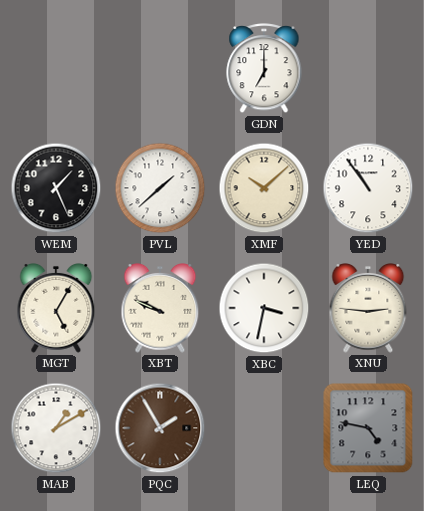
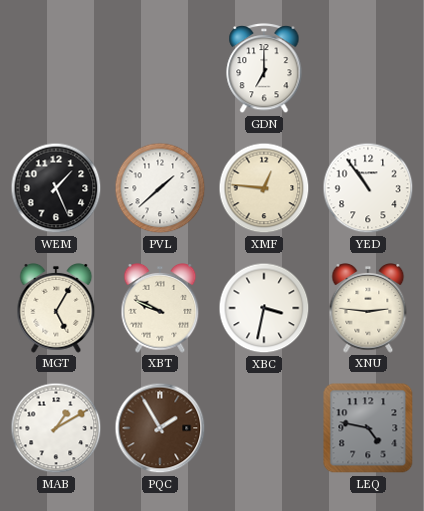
XMF: 10:08 -> 12:46
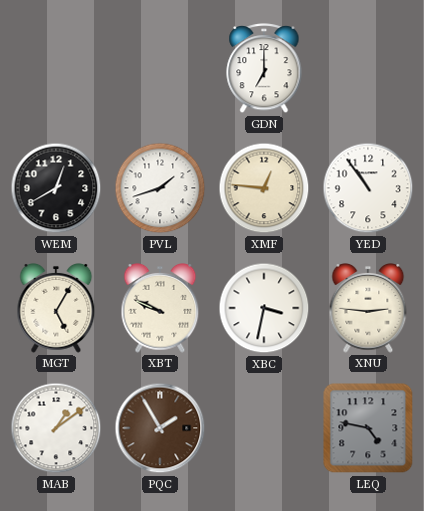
WEM: 1:26 -> 12:40
PVL: 1:38 -> 1:42
MAB: 1:10 -> 1:09
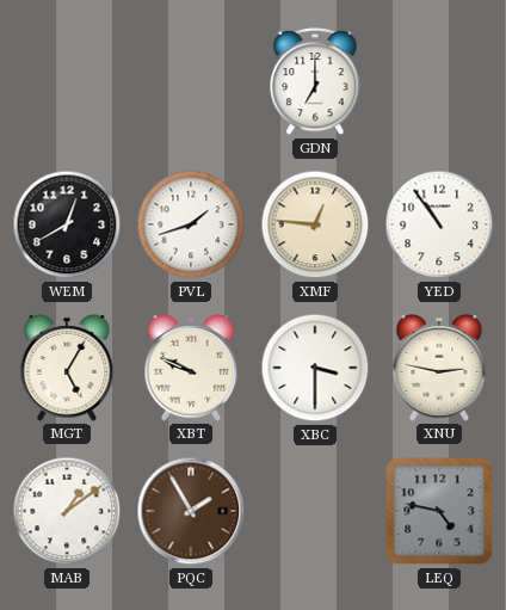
XBC: 3:32 -> 3:30
XNU: 2:46 -> 2:47
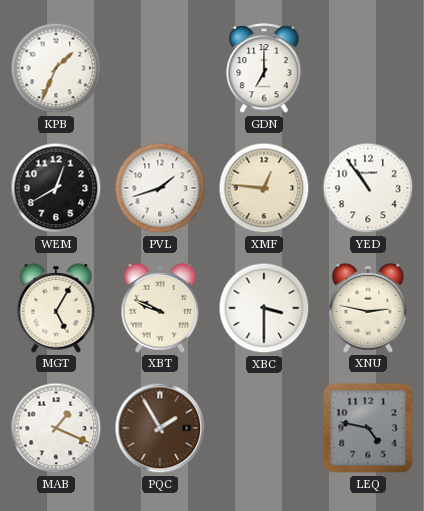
KPB: none -> 1:34
MAB: 1:09 -> 1:19
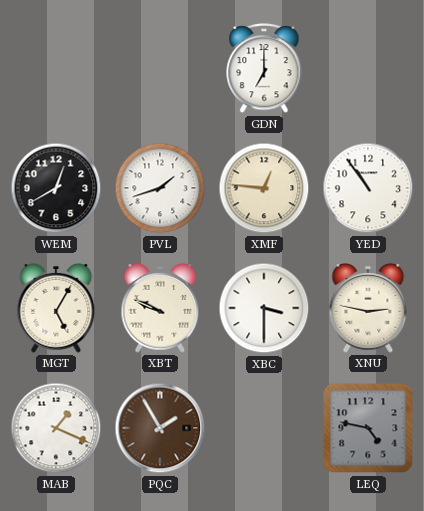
KPB: 1:34 -> none
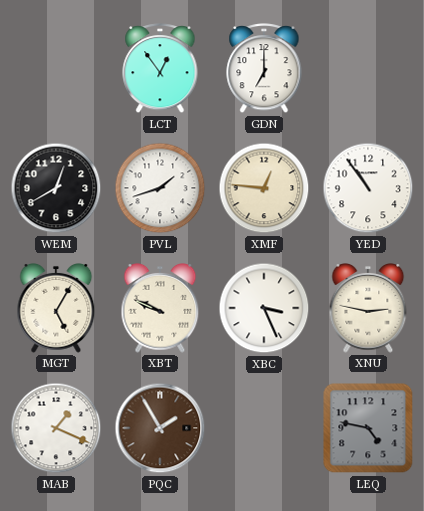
LCT: none -> 12:54
XBC: 3:30 -> 3:26
